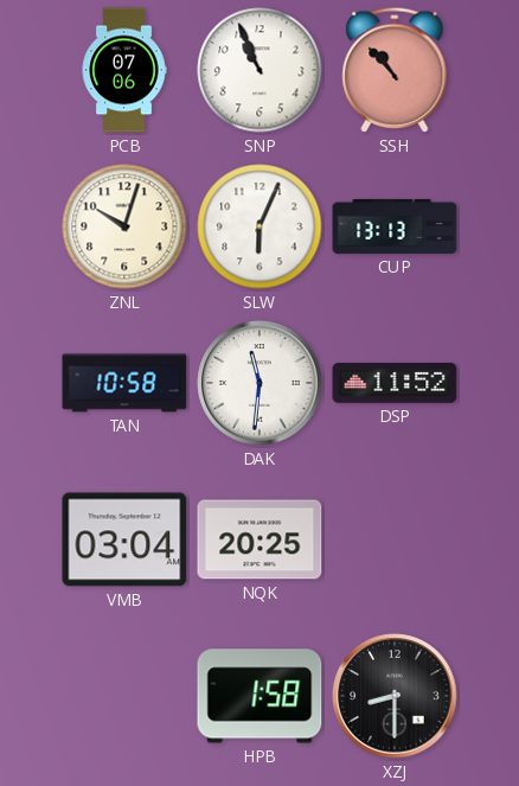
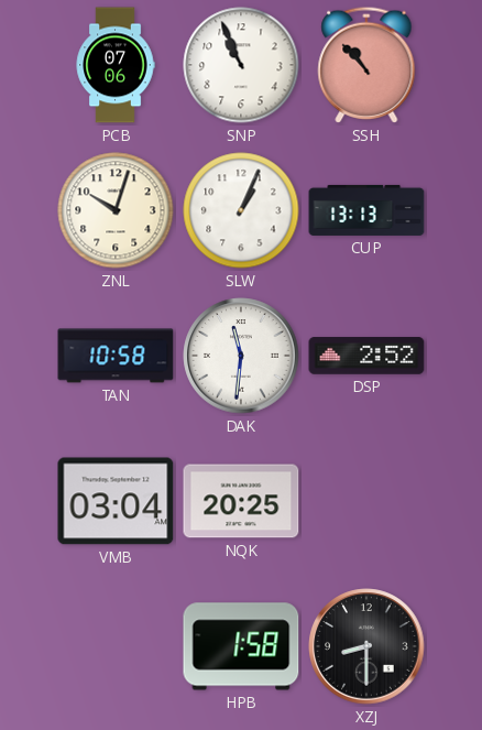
SLW: 6:04 -> 1:04
DSP: 11:52 -> 2:52
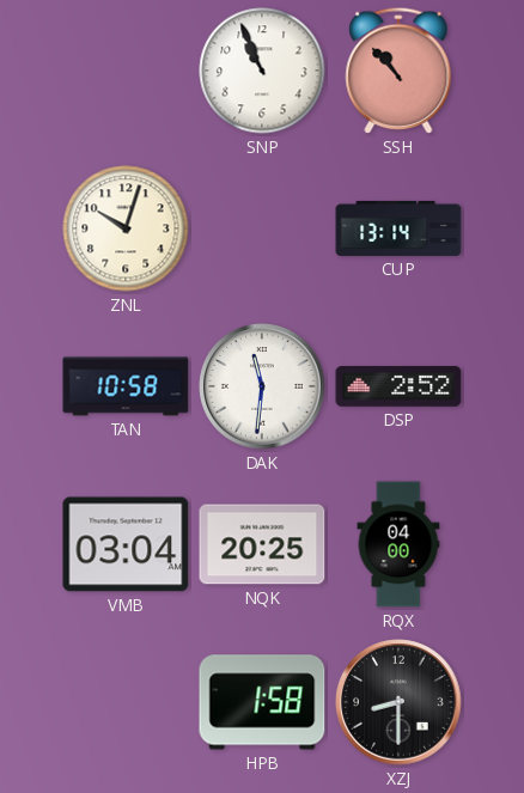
PCB: 07:06 -> none
SLW: 1:04 -> none
CUP: 13:13 -> 13:14
RQX: none -> 04:00
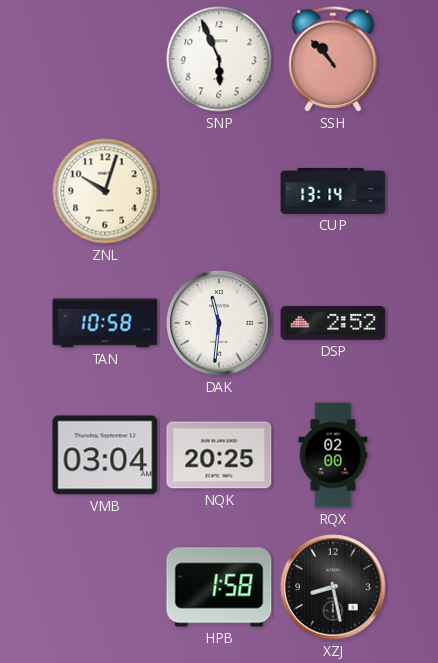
SNP: 10:56 -> 5:56
RQX: 04:00 -> 02:00
XZJ: 8:30 -> 8:28
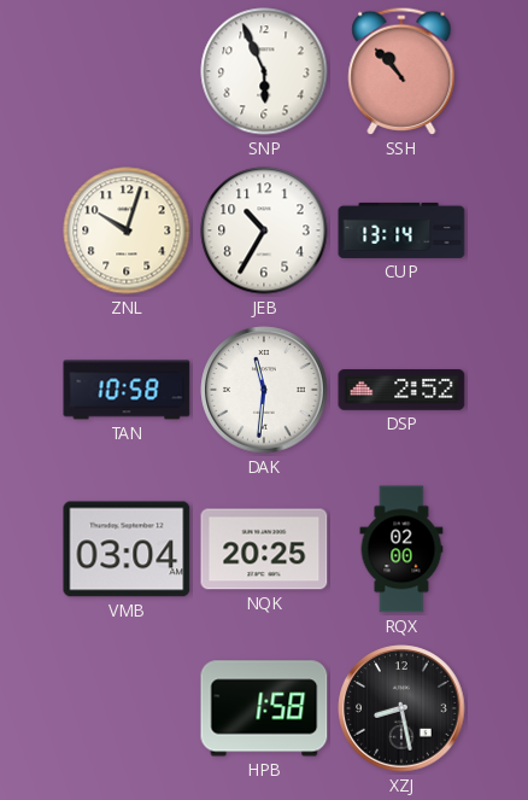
JEB: none -> 10:35
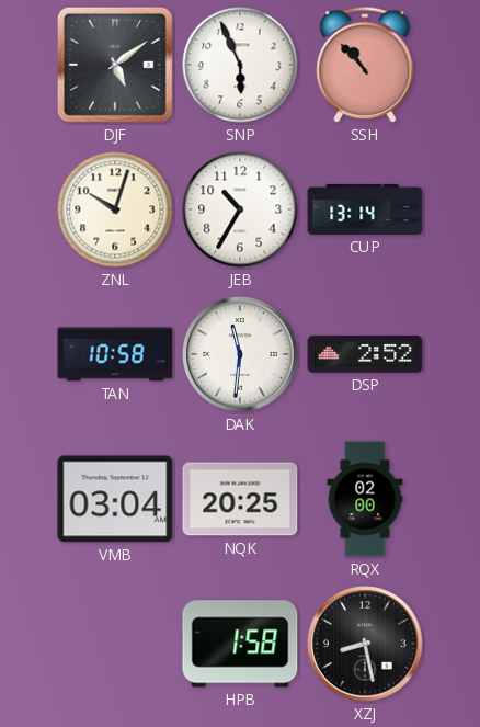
DJF: none -> 5:09
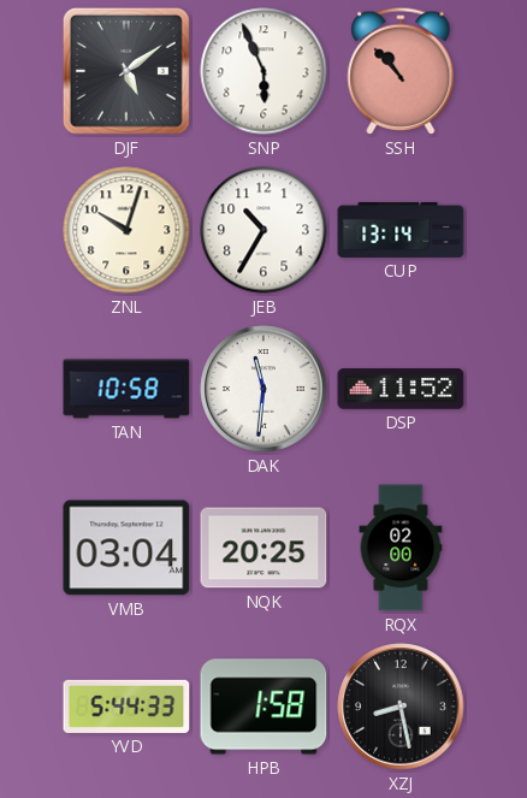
DSP: 2:52 -> 11:52
YVD: none -> 5:44
